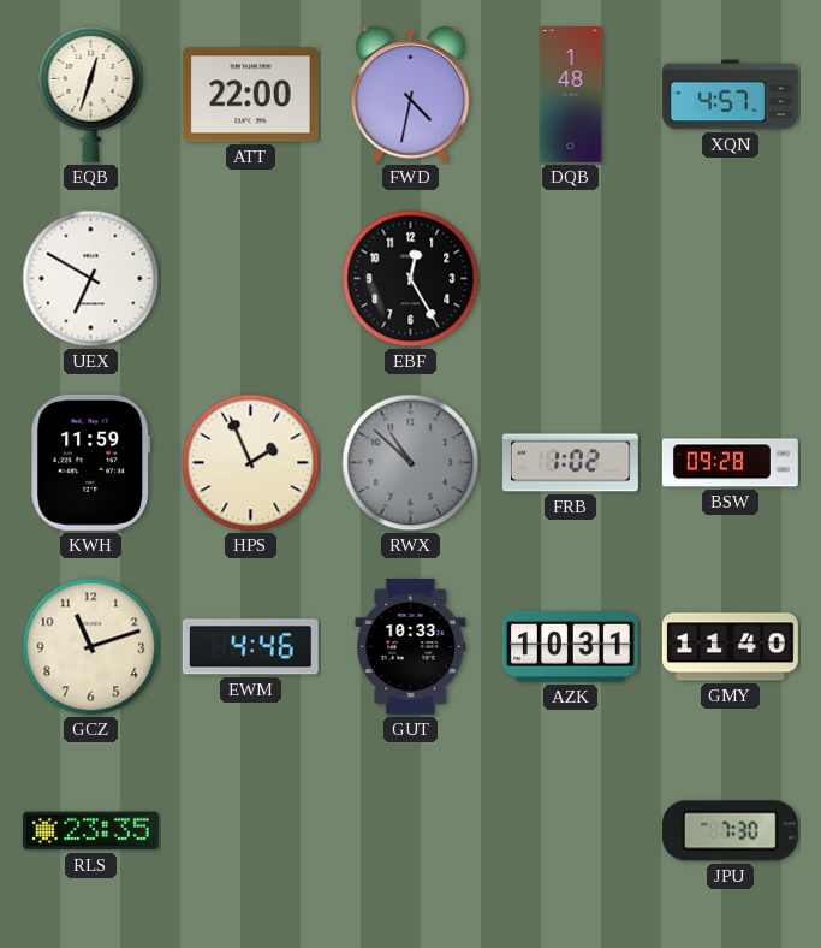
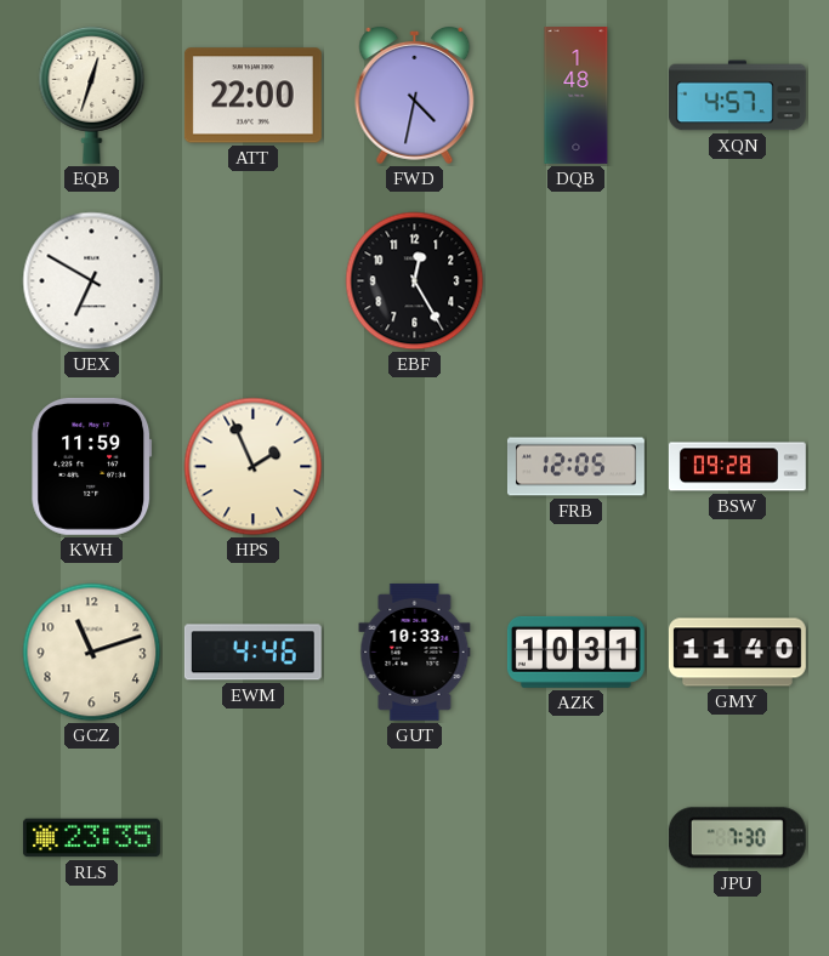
RWX: 10:52 -> none
FRB: 1:02 -> 12:05
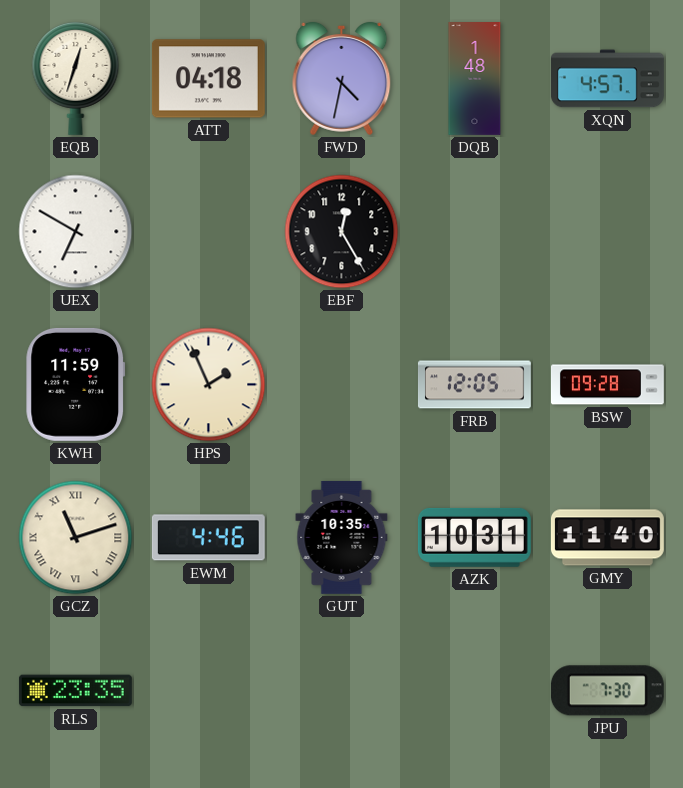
ATT: 22:00 -> 04:18
GCZ numerals: Arabic -> Roman
GUT: 10:33 -> 10:35
